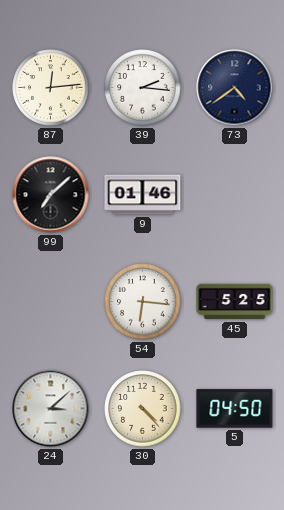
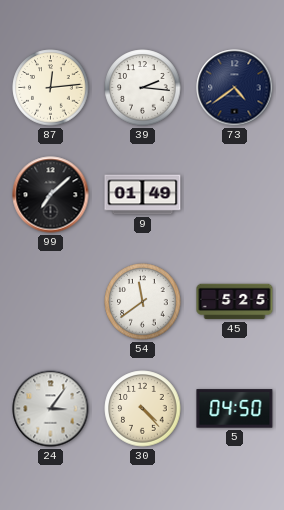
9: 01:46 -> 01:49
54: 6:16 -> 11:39
24: 3:08 -> 3:06
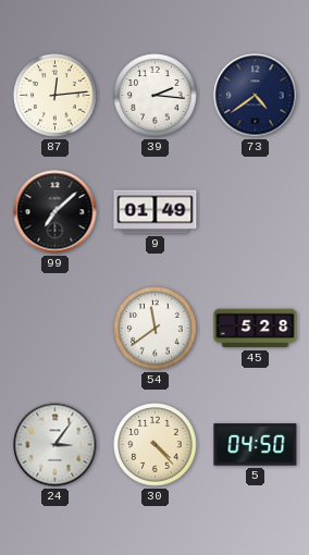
45: 5:25 -> 5:28
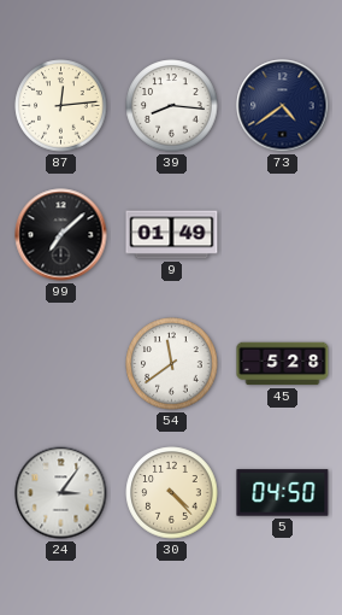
39: 2:16 -> 8:16
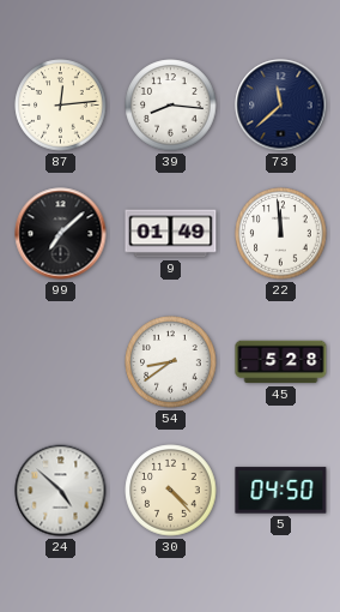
73: 4:39 -> 11:38
22: none -> 11:59
54: 11:39 -> 8:39
24: 3:06 -> 4:52
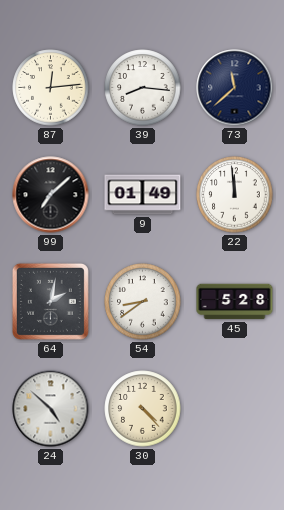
64: none -> 2:02
5: 04:50 -> none
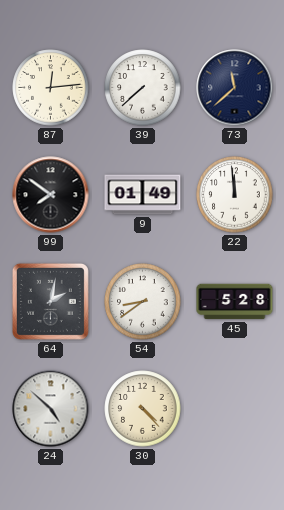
39: 8:16 -> 7:38
99: 7:08 -> 7:51
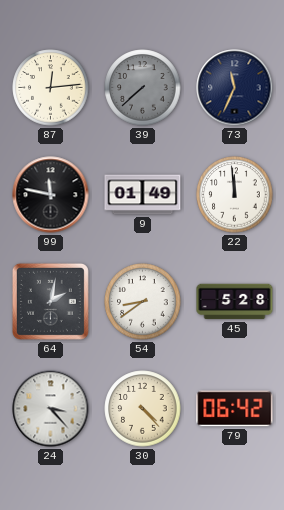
39 dial: white -> grey
73: 11:38 -> 11:34
99: 7:51 -> 11:47
24: 4:52 -> 3:23
79: none -> 06:42
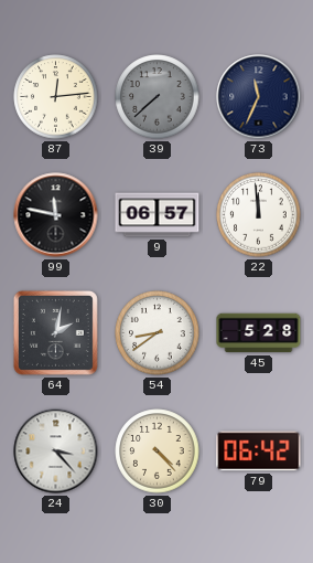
9: 01:49 -> 06:57
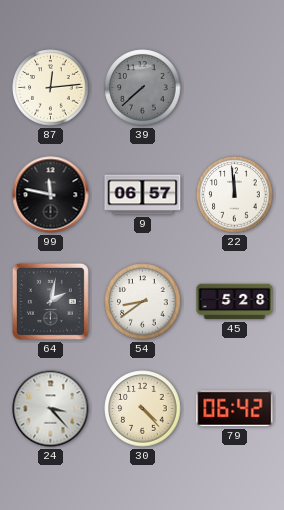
73: 11:34 -> none
